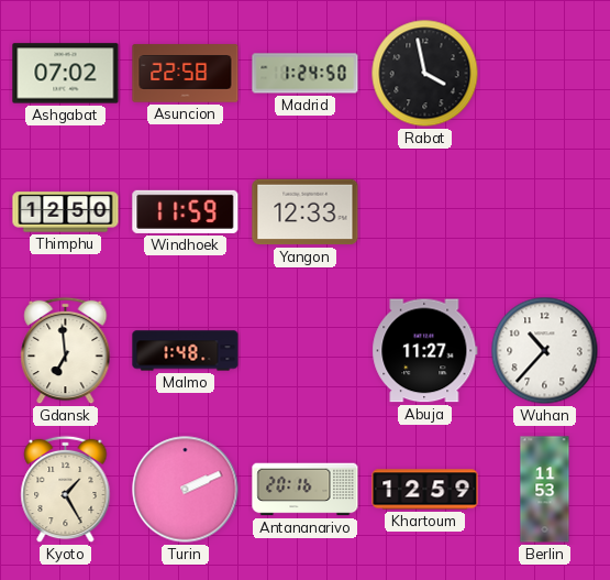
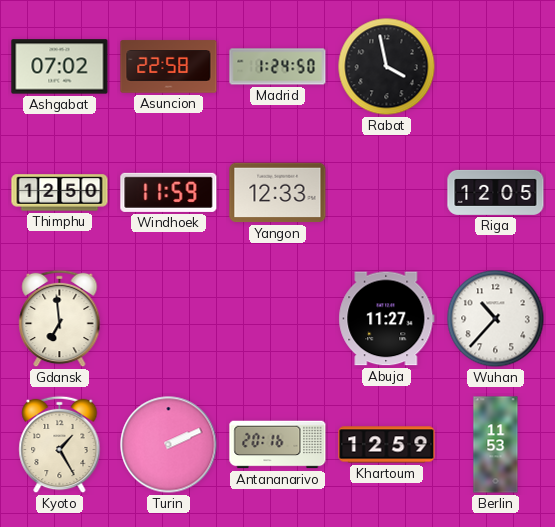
Riga: none -> 12:05
Malmo: 1:48 -> none
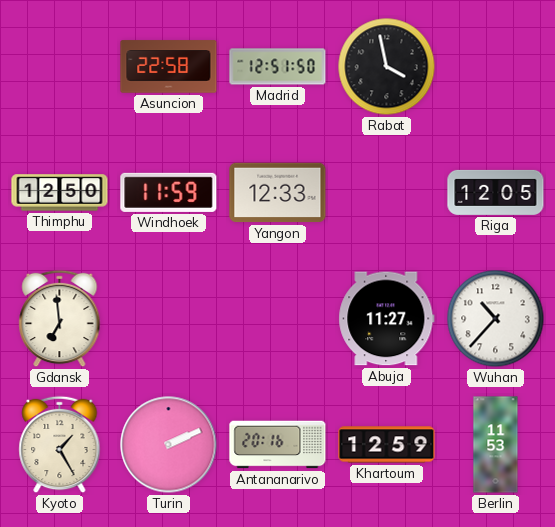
Ashgabat: 07:02 -> none
Madrid: 1:24 -> 12:51
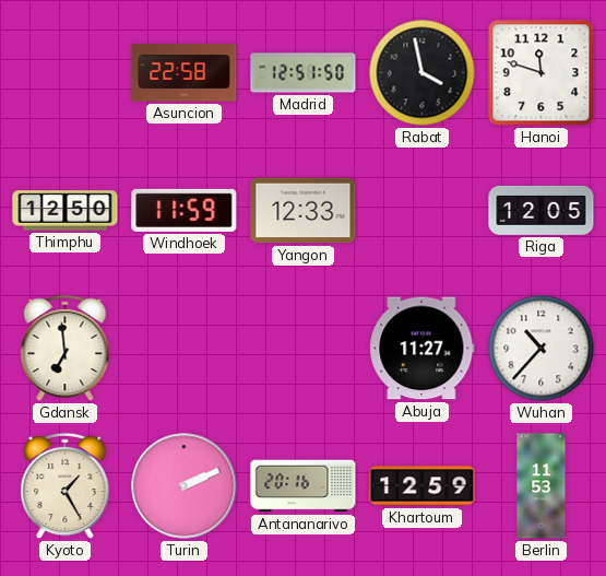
Hanoi: none -> 11:48
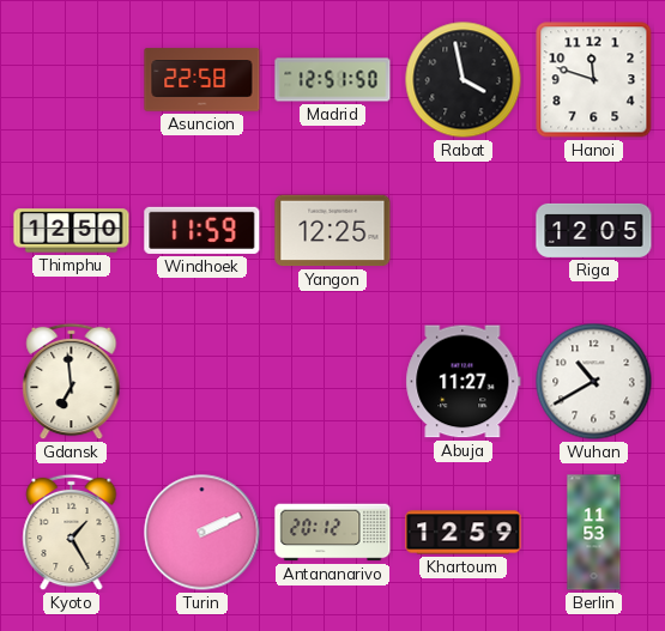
Yangon: 12:33 -> 12:25
Wuhan: 10:37 -> 10:40
Antananarivo: 20:16 -> 20:12
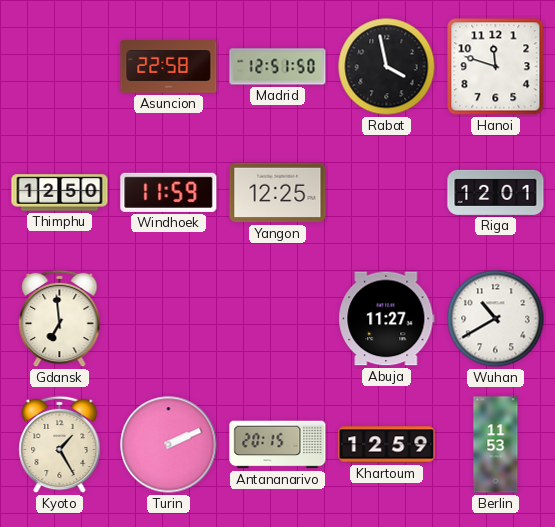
Riga: 12:05 -> 12:01
Antananarivo: 20:12 -> 20:15
